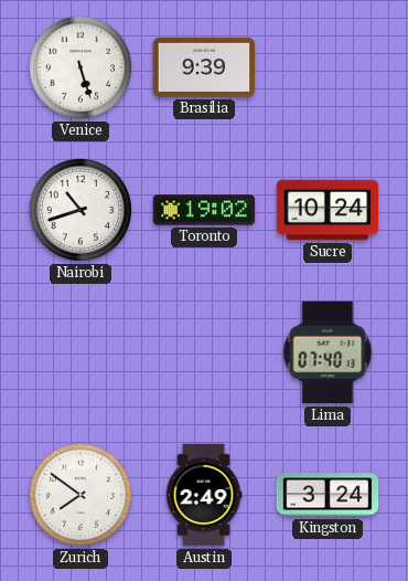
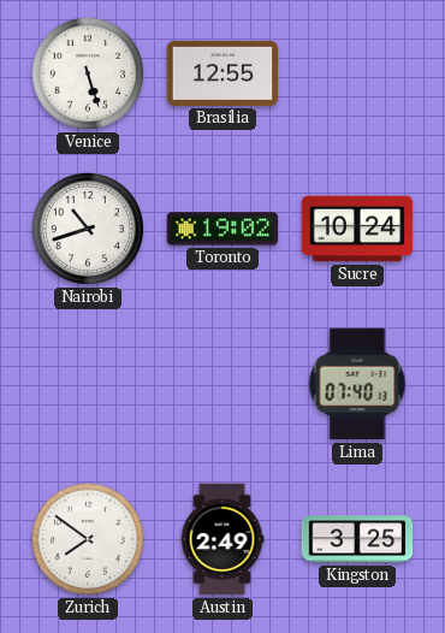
Brasilia: 9:39 -> 12:55
Kingston: 3:24 -> 3:25
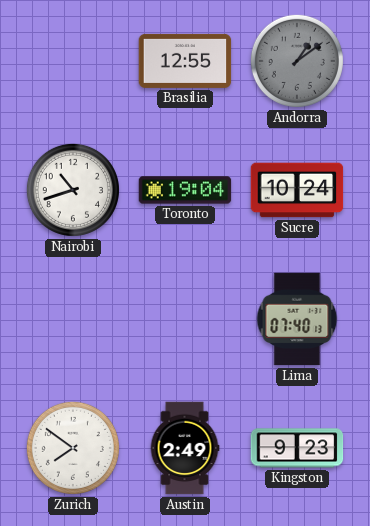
Venice: 5:27 -> none
Andorra: none -> 1:09
Toronto: 19:02 -> 19:04
Kingston: 3:25 -> 9:23
